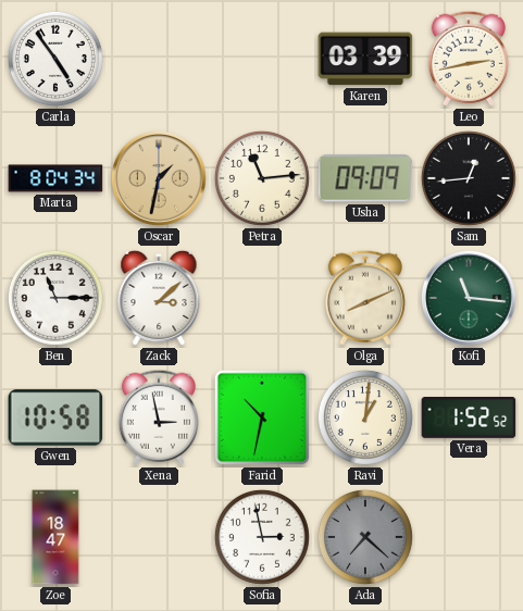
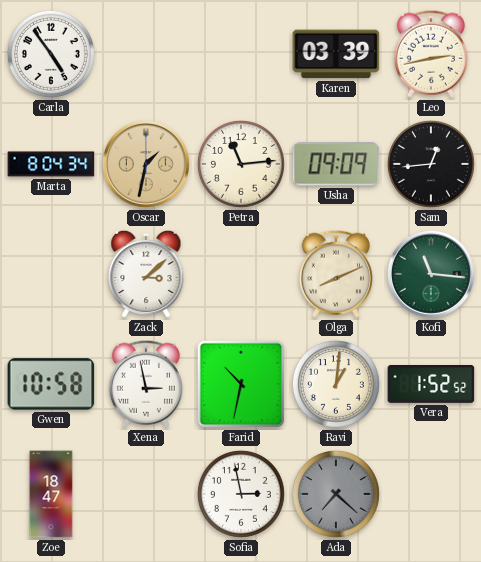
Ben: 11:15 -> none
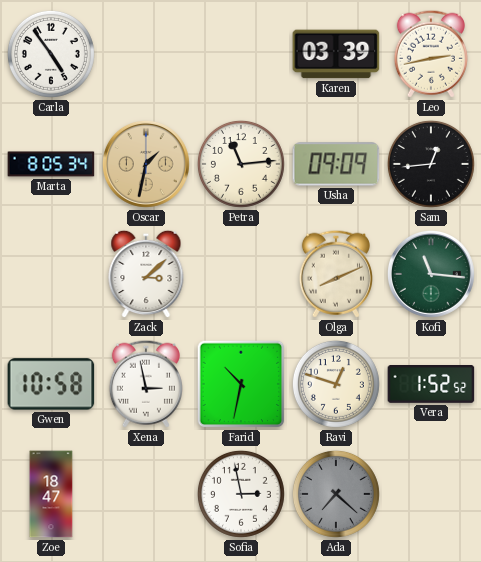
Marta: 8:04 -> 8:05
Ravi: 1:01 -> 12:48
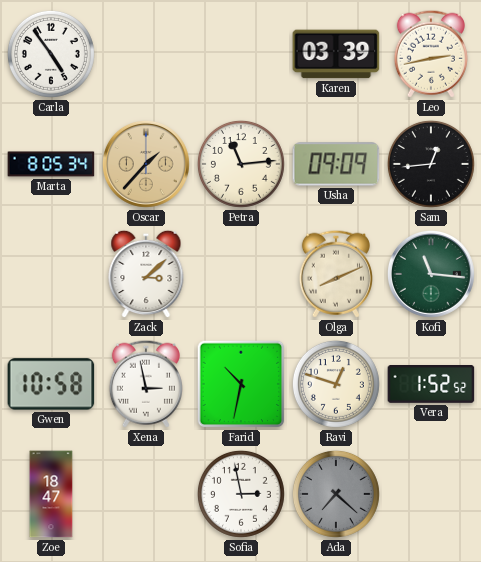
Oscar: 1:32 -> 1:37
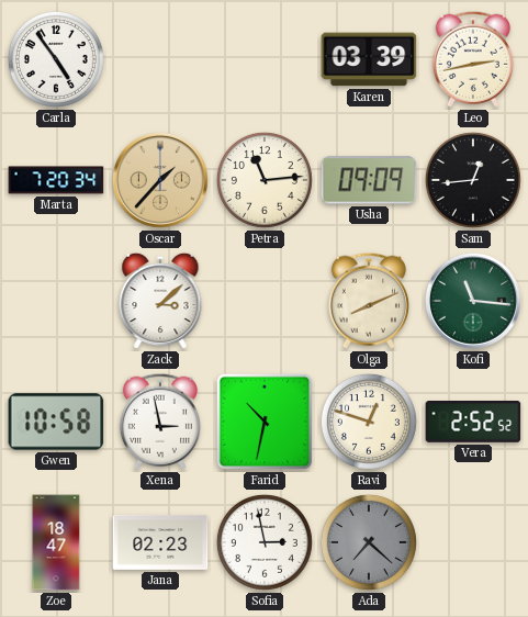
Marta: 8:05 -> 7:20
Vera: 1:52 -> 2:52
Jana: none -> 02:23
